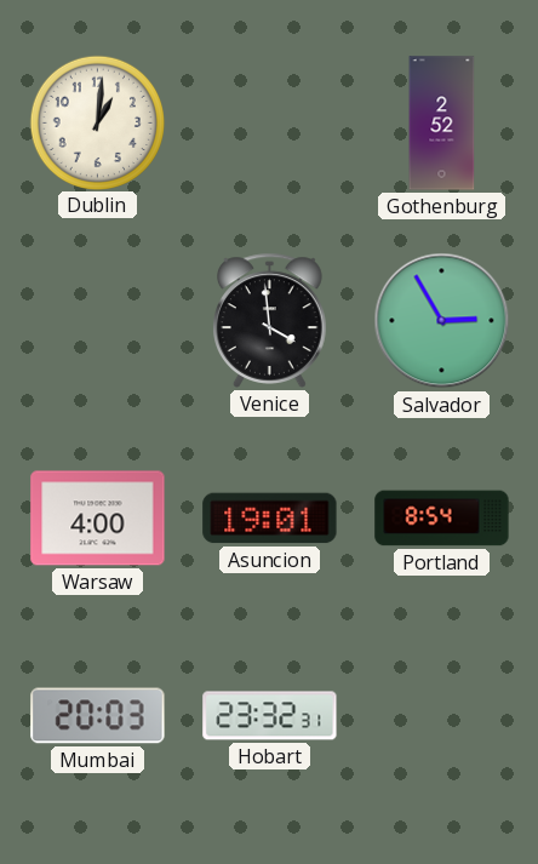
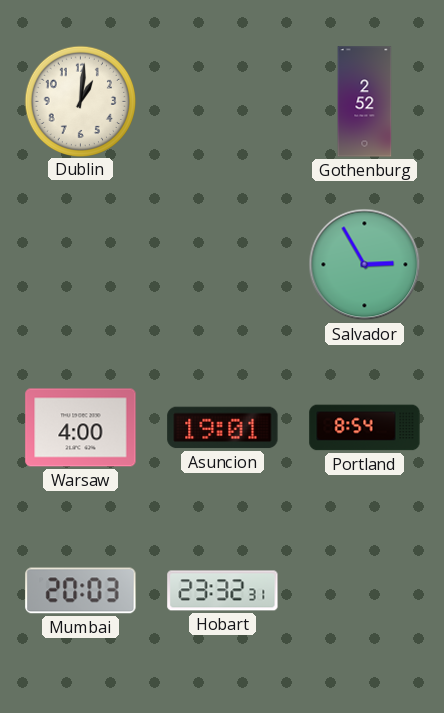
Venice: 3:59 -> none
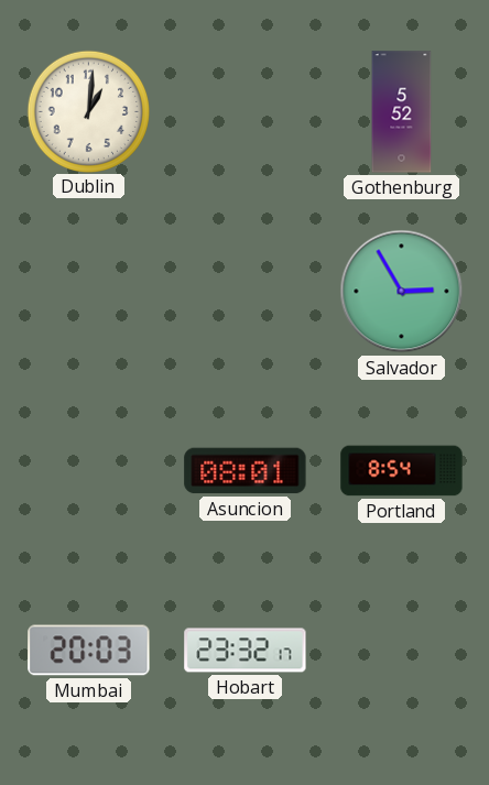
Gothenburg: 2:52 -> 5:52
Warsaw: 4:00 -> none
Asuncion: 19:01 -> 08:01
Hobart: 23:32:31 -> 23:32:17
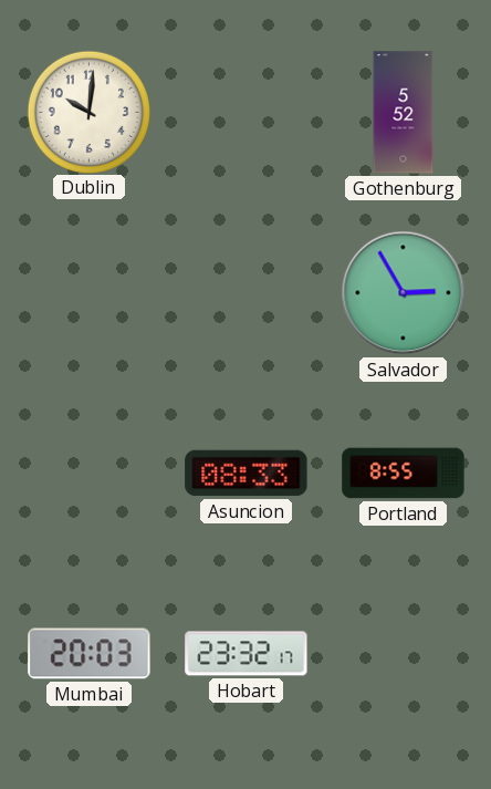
Dublin: 1:01 -> 10:01
Asuncion: 08:01 -> 08:33
Portland: 8:54 -> 8:55
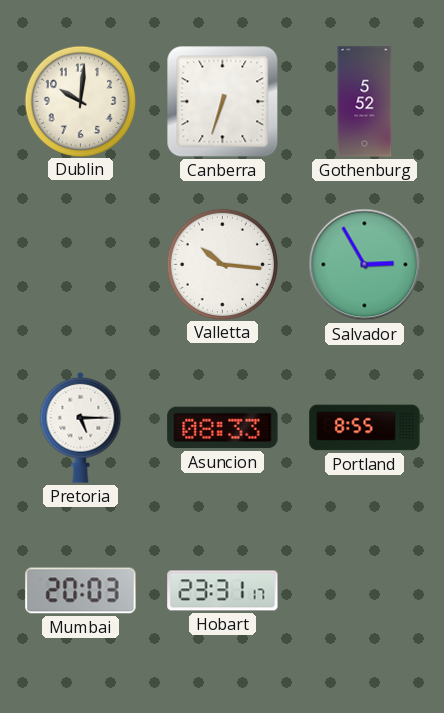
Canberra: none -> 6:33
Valletta: none -> 10:16
Pretoria: none -> 5:15
Hobart: 23:32 -> 23:31
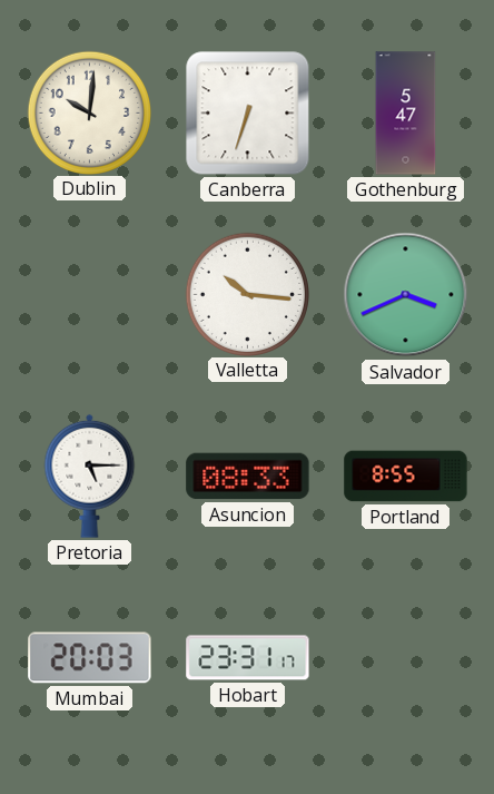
Gothenburg: 5:52 -> 5:47
Salvador: 2:55 -> 3:41
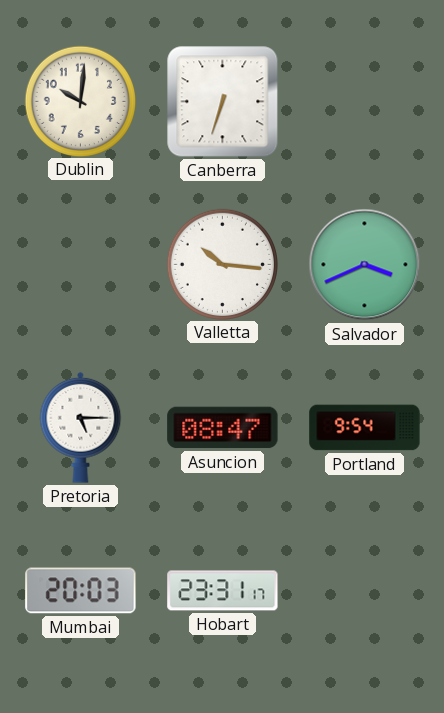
Gothenburg: 5:47 -> none
Asuncion: 08:33 -> 08:47
Portland: 8:55 -> 9:54
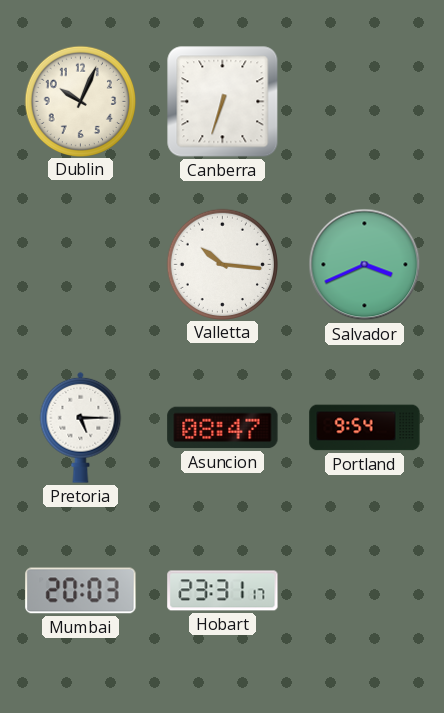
Dublin: 10:01 -> 10:04
